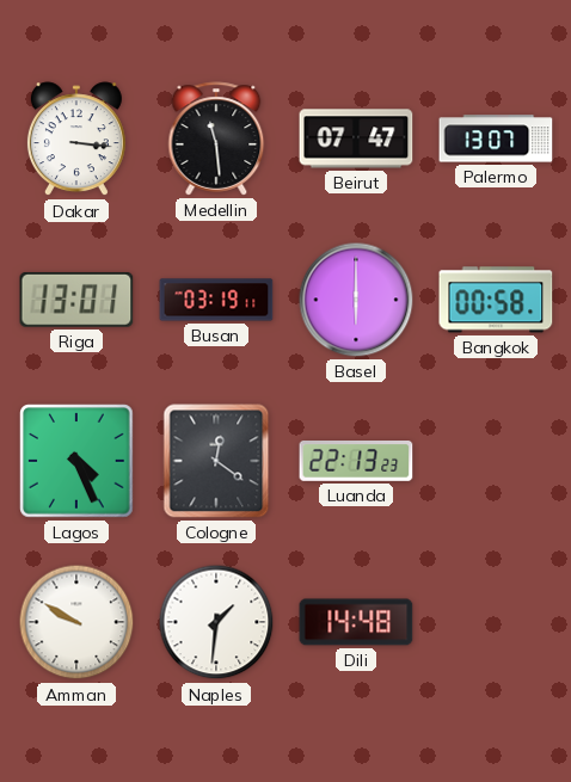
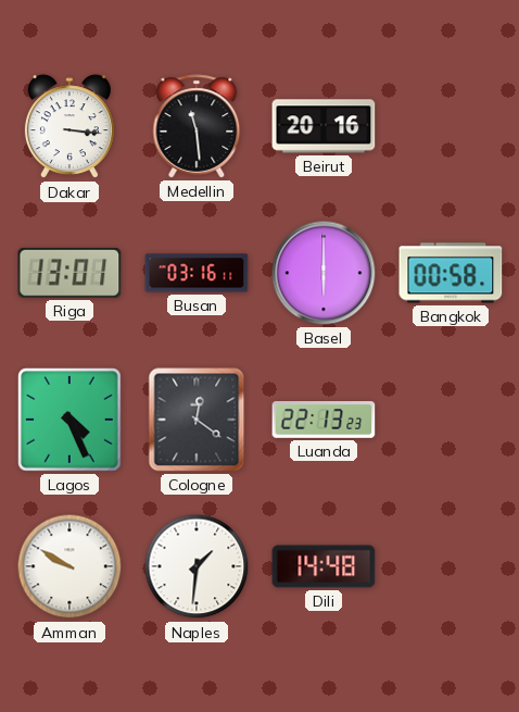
Beirut: 07:47 -> 20:16
Palermo: 13:07 -> none
Busan: 03:19 -> 03:16
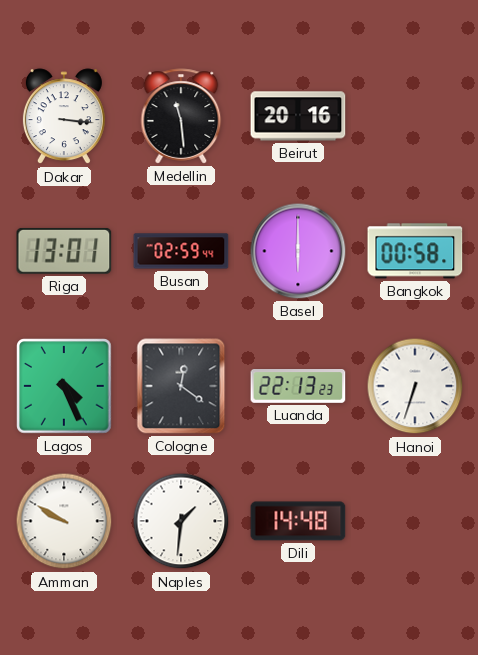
Busan: 03:16 -> 02:59
Hanoi: none -> 6:33
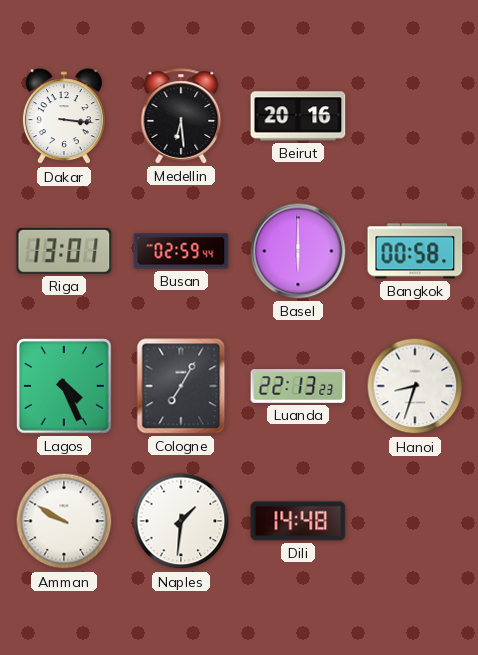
Medellin: 11:29 -> 6:29
Cologne: 12:21 -> 7:05
Hanoi: 6:33 -> 8:33
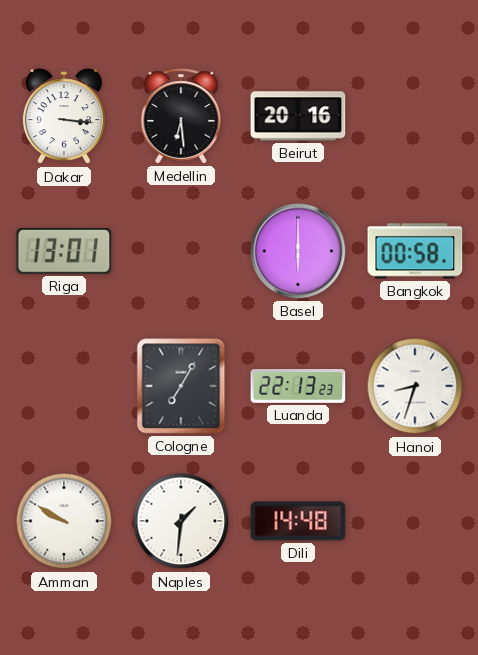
Busan: 02:59 -> none
Lagos: 4:26 -> none
